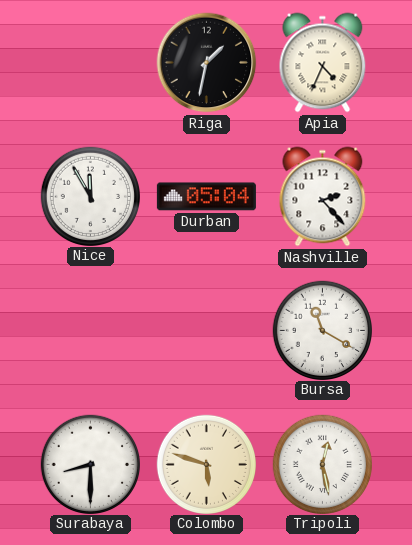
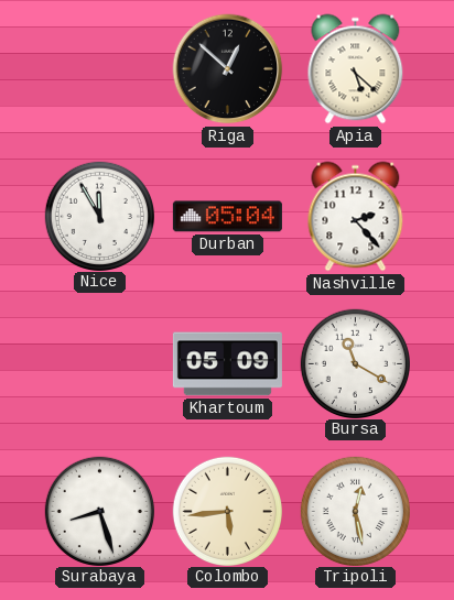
Riga: 1:32 -> 12:52
Apia: 4:34 -> 5:22
Khartoum: none -> 05:09
Surabaya: 8:30 -> 8:27
Colombo: 5:48 -> 5:44
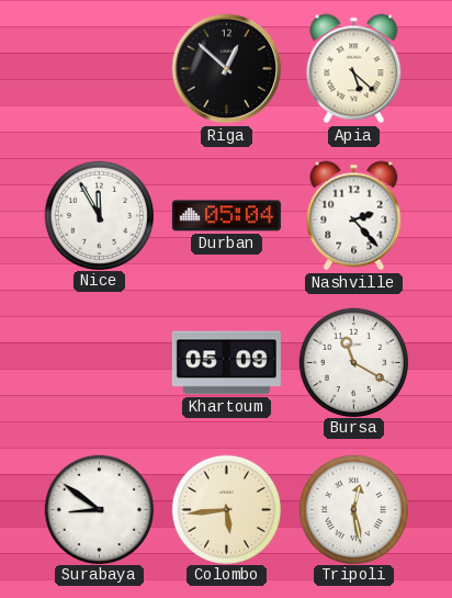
Surabaya: 8:27 -> 8:51
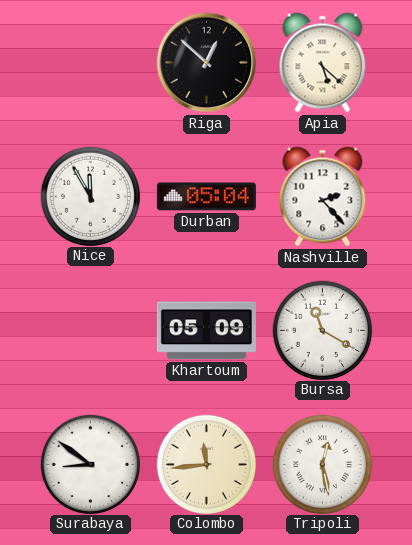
Colombo: 5:44 -> 11:44
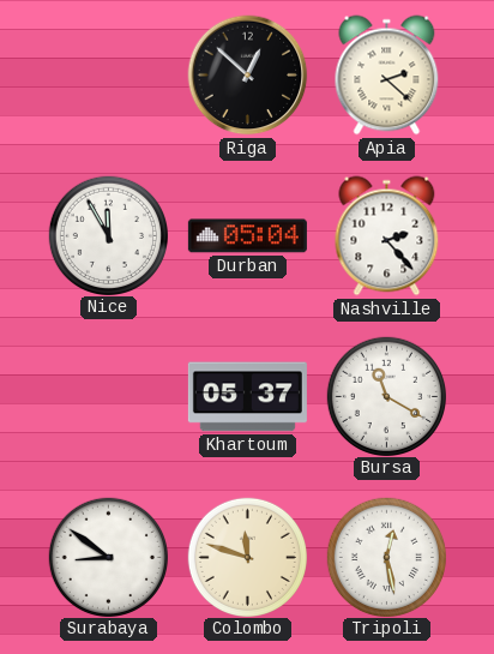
Apia: 5:22 -> 2:22
Khartoum: 05:09 -> 05:37
Colombo: 11:44 -> 11:48
